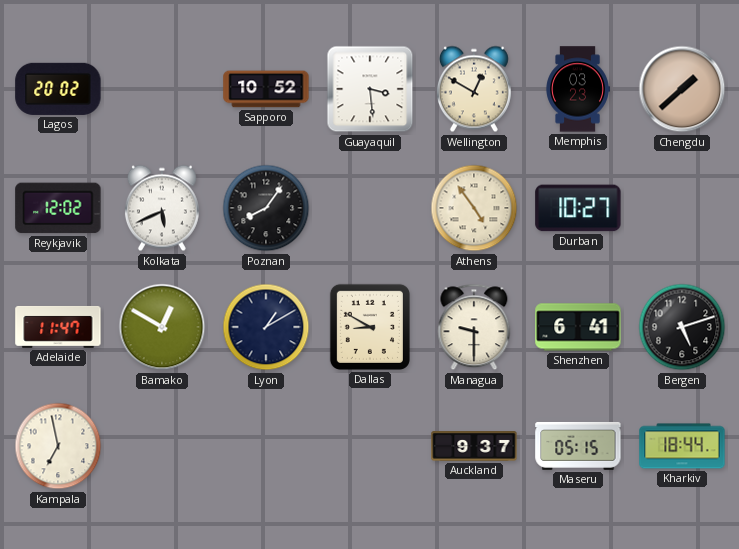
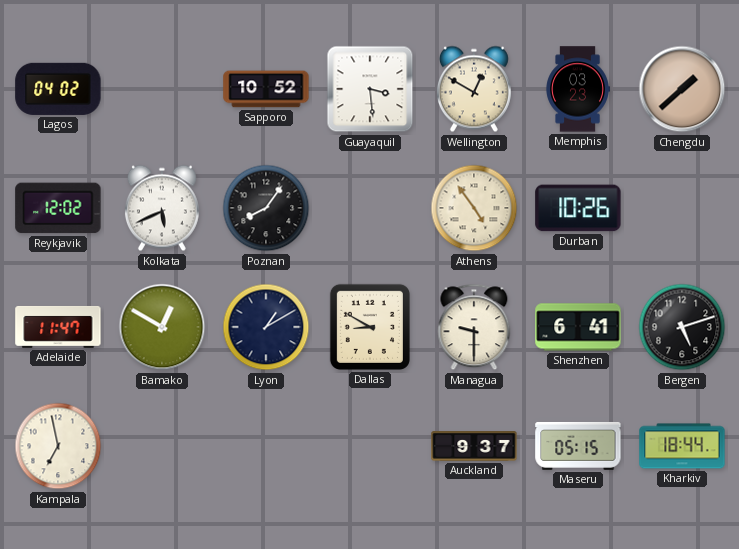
Lagos: 20:02 -> 04:02
Durban: 10:27 -> 10:26
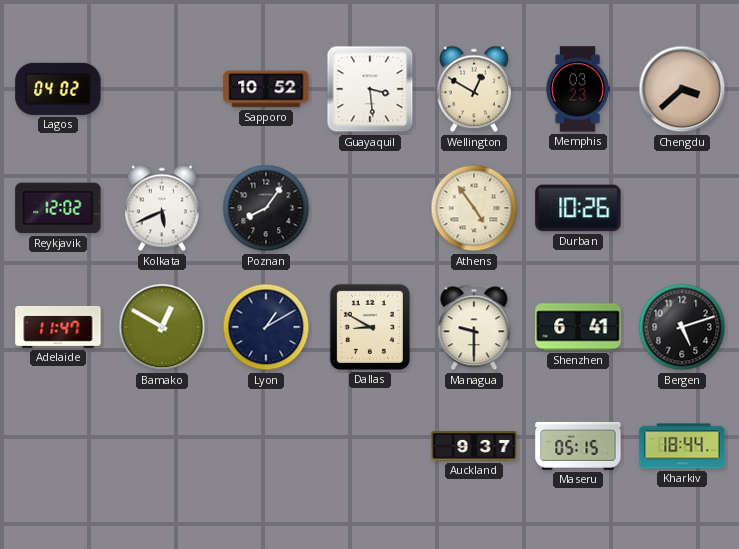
Chengdu: 1:38 -> 3:38
Kampala: 6:58 -> none
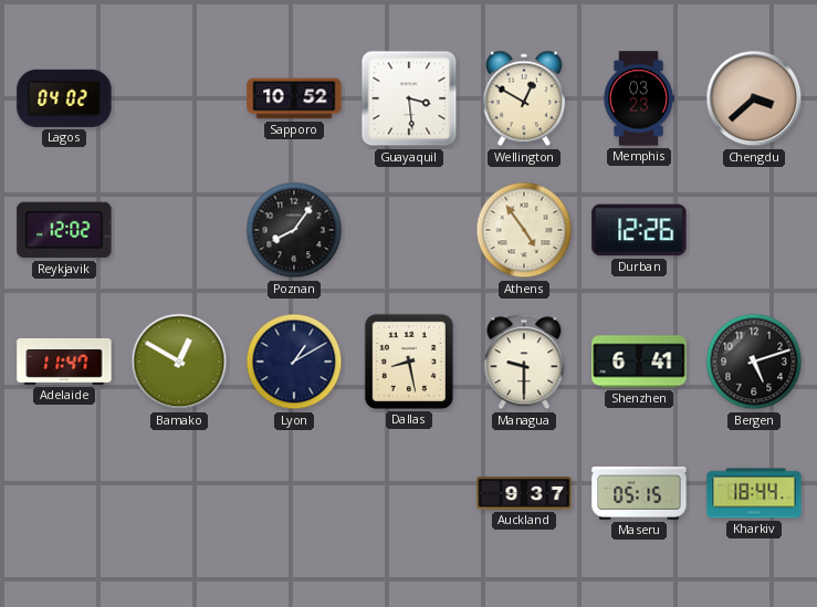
Kolkata: 5:41 -> none
Durban: 10:26 -> 12:26
Dallas: 8:50 -> 8:28
